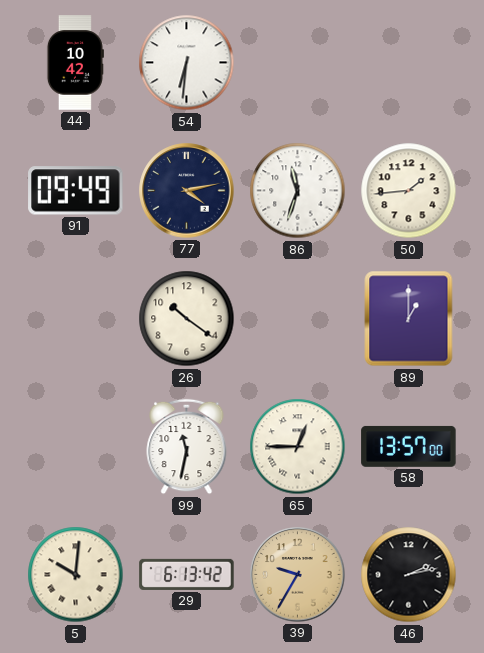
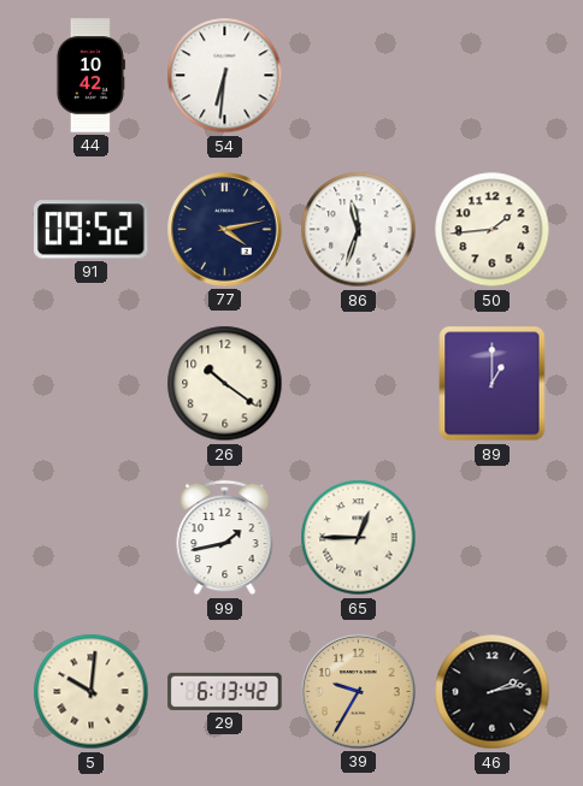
91: 09:49 -> 09:52
99: 11:32 -> 1:43
58: 13:57 -> none
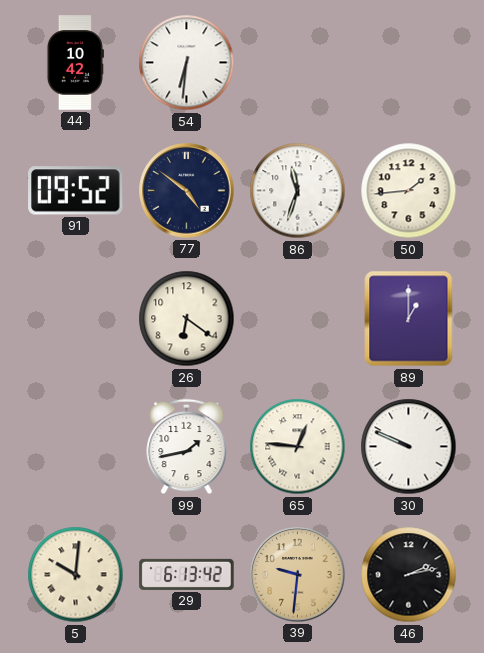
77: 4:13 -> 4:51
26: 10:21 -> 6:21
65: 12:45 -> 12:46
30: none -> 9:49
39: 9:35 -> 9:31
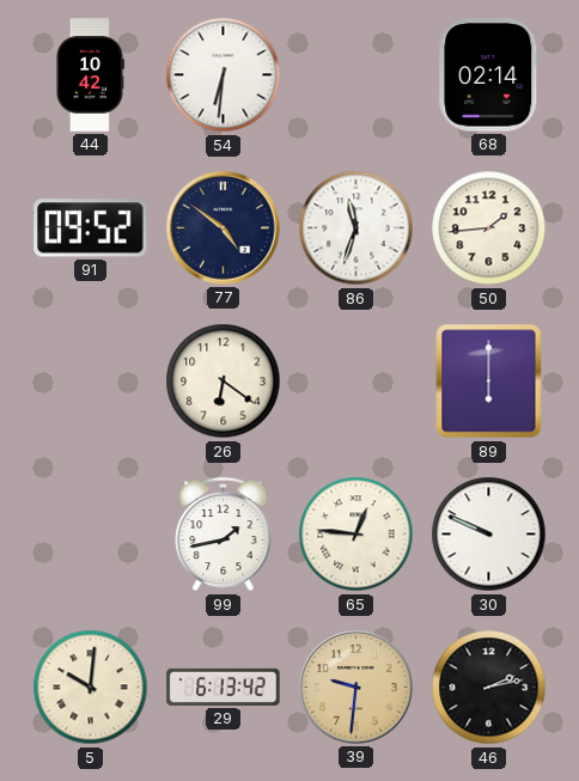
68: none -> 02:14
89: 1:00 -> 6:00
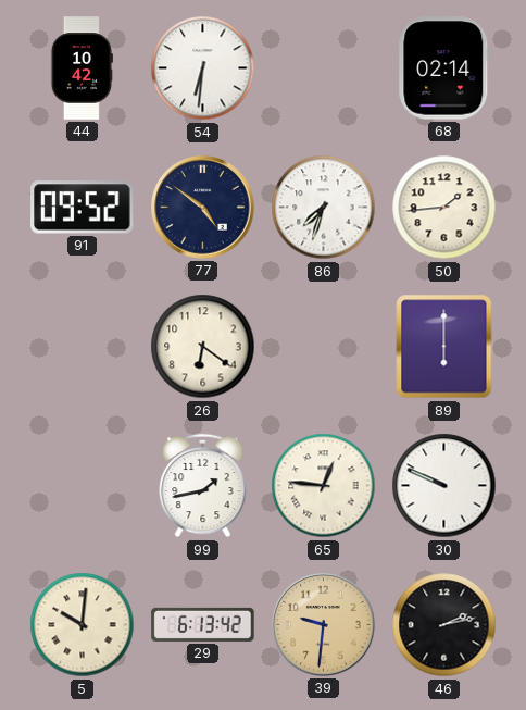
86: 11:33 -> 7:33
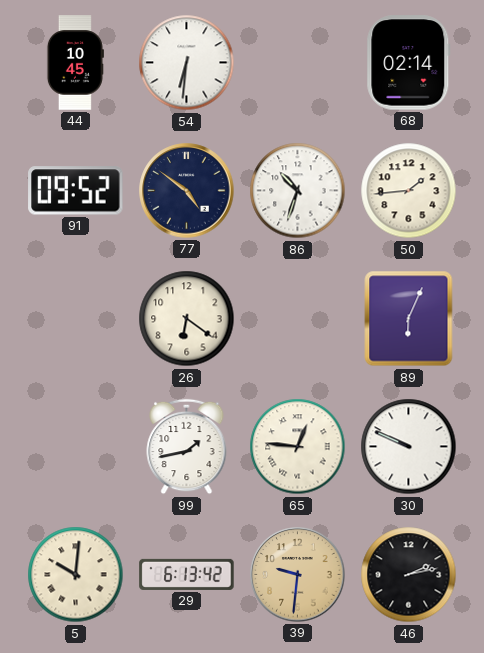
44: 10:42 -> 10:45
86: 7:33 -> 10:33
89: 6:00 -> 6:04
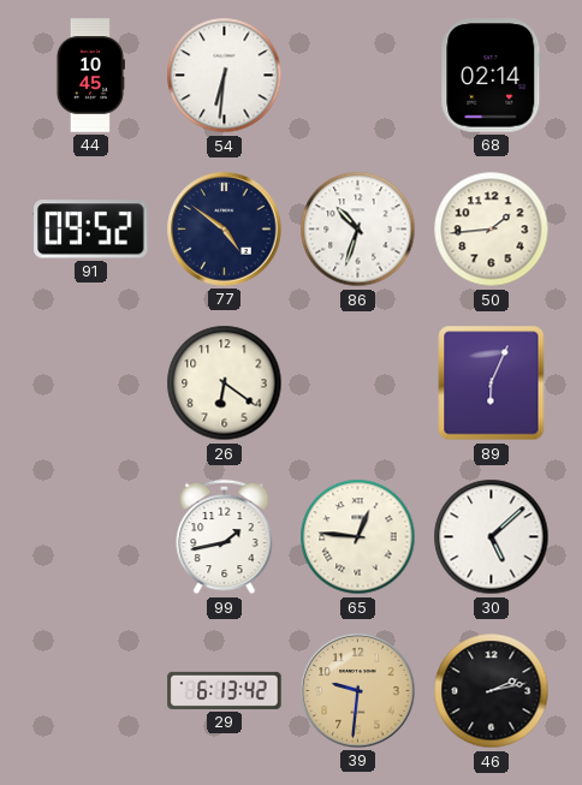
30: 9:49 -> 5:08
5: 10:01 -> none
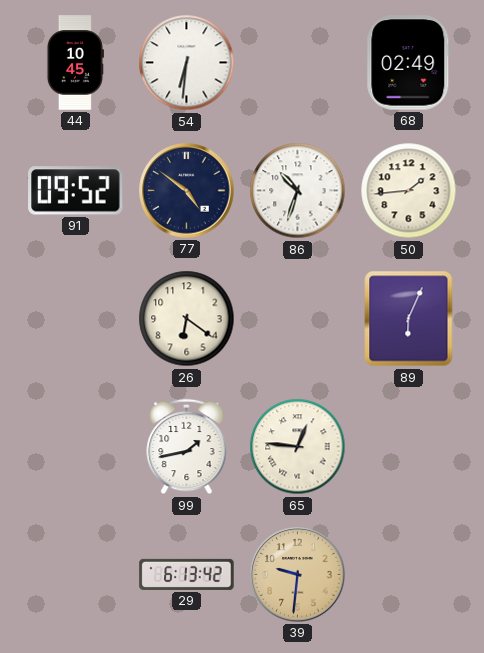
68: 02:14 -> 02:49
30: 5:08 -> none
46: 2:13 -> none
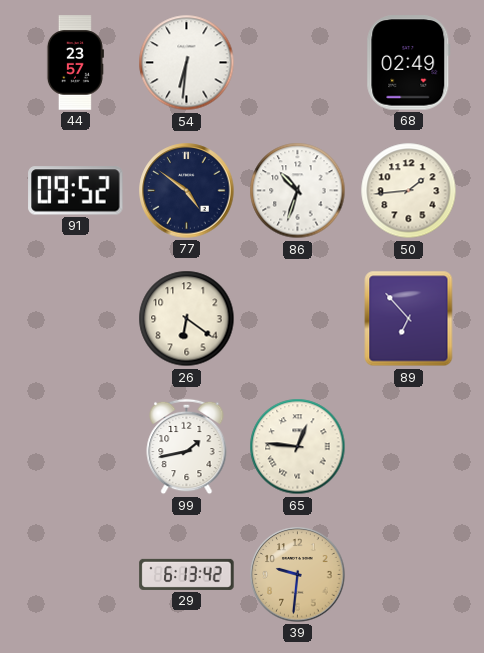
44: 10:45 -> 23:57
89: 6:04 -> 6:53
